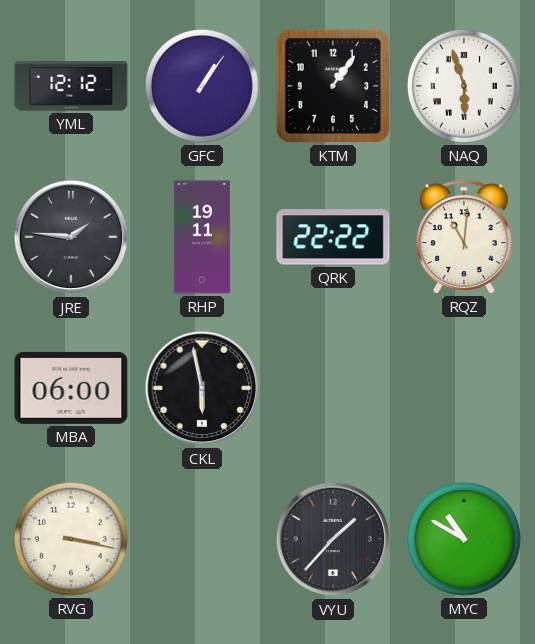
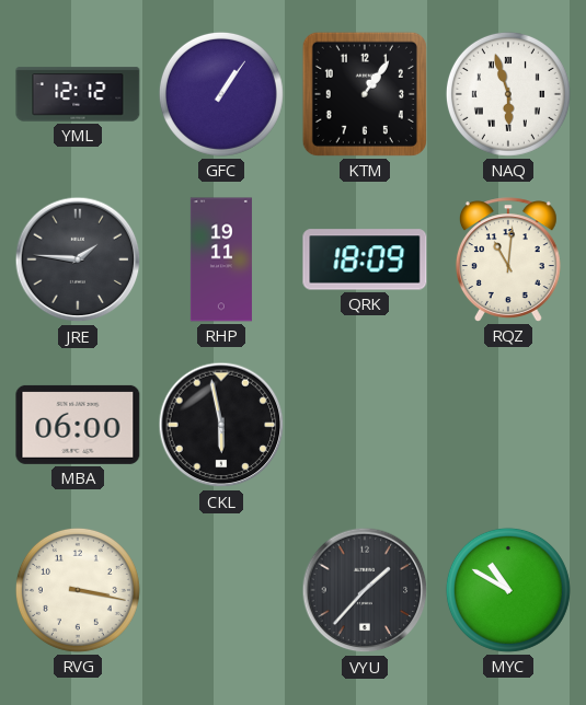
QRK: 22:22 -> 18:09
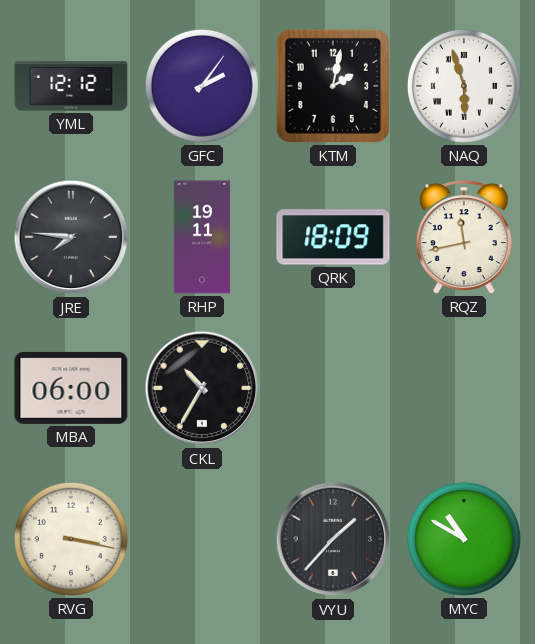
GFC: 1:06 -> 2:06
KTM: 1:06 -> 2:02
JRE: 1:46 -> 7:46
RQZ: 11:01 -> 11:43
CKL: 5:58 -> 10:35
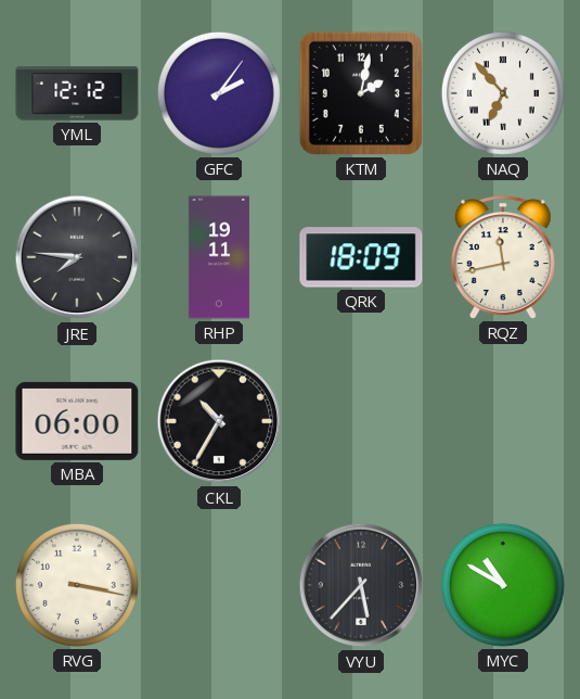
NAQ: 5:57 -> 6:53
VYU: 1:37 -> 5:37
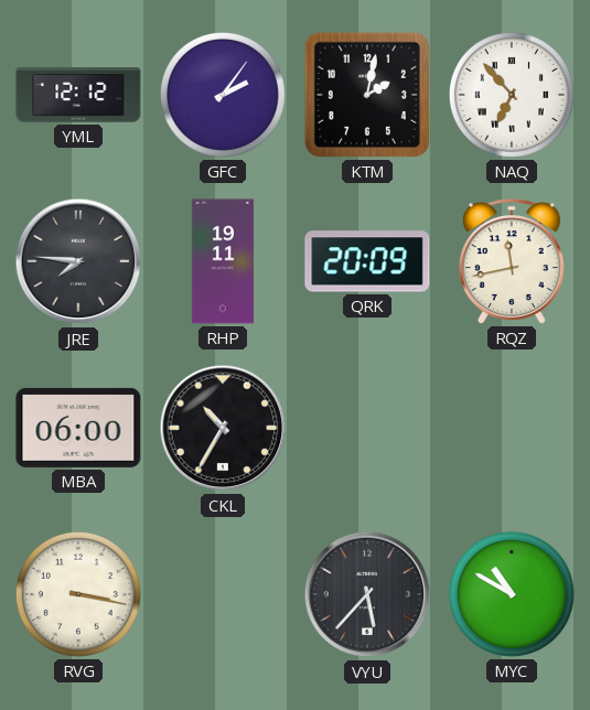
QRK: 18:09 -> 20:09
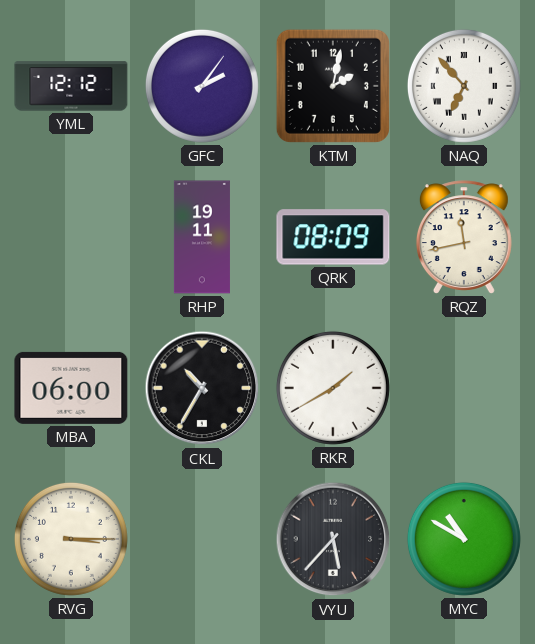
JRE: 7:46 -> none
QRK: 20:09 -> 08:09
RKR: none -> 1:40
RVG: 3:17 -> 3:15
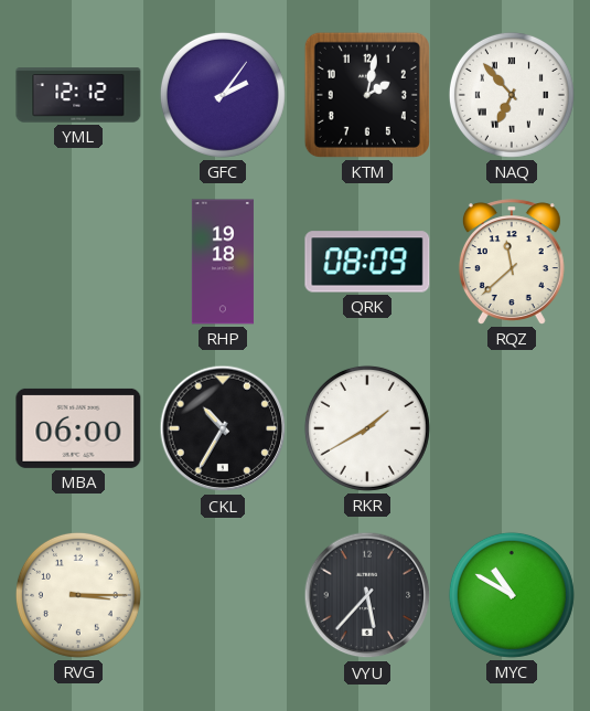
RHP: 19:11 -> 19:18
RQZ: 11:43 -> 11:38
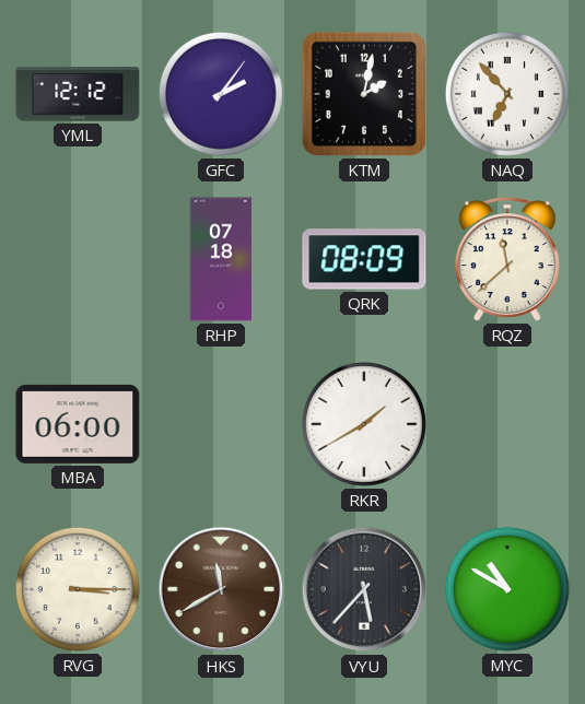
RHP: 19:18 -> 07:18
CKL: 10:35 -> none
HKS: none -> 11:40
